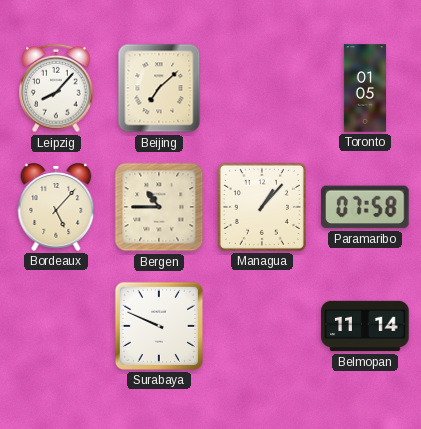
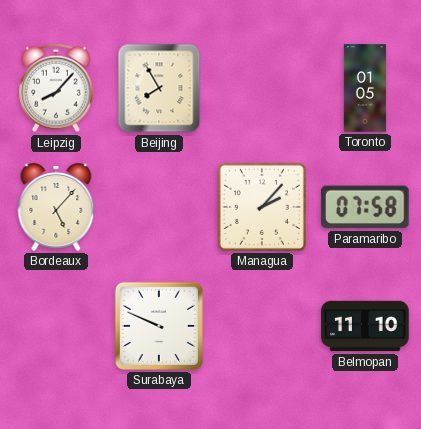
Beijing: 7:08 -> 7:55
Bergen: 10:45 -> none
Managua: 1:07 -> 2:07
Belmopan: 11:14 -> 11:10
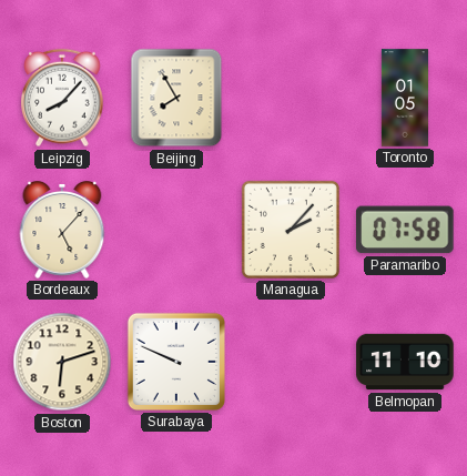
Boston: none -> 6:12
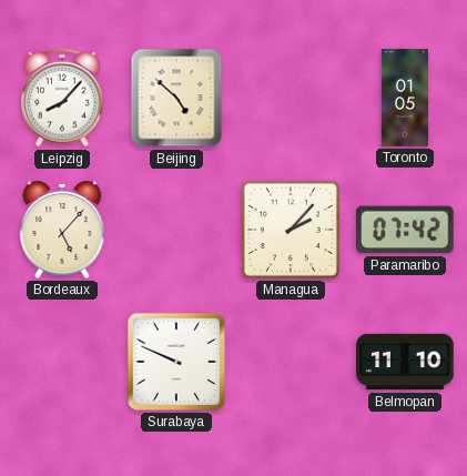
Beijing: 7:55 -> 4:52
Paramaribo: 07:58 -> 07:42
Boston: 6:12 -> none
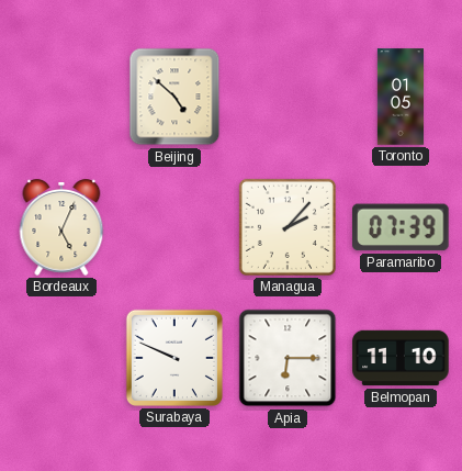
Leipzig: 8:07 -> none
Bordeaux: 5:07 -> 5:04
Paramaribo: 07:42 -> 07:39
Apia: none -> 6:15
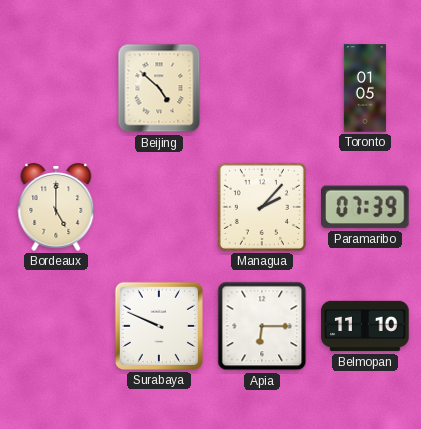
Bordeaux: 5:04 -> 5:00
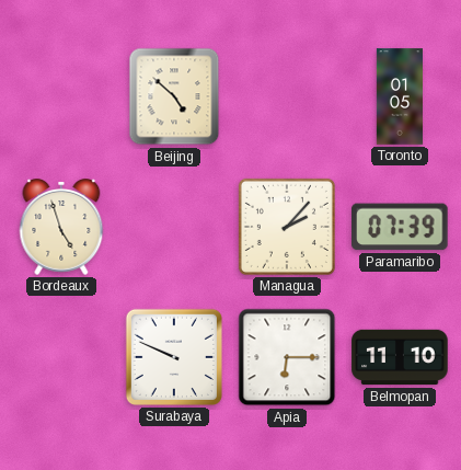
Bordeaux: 5:00 -> 4:57
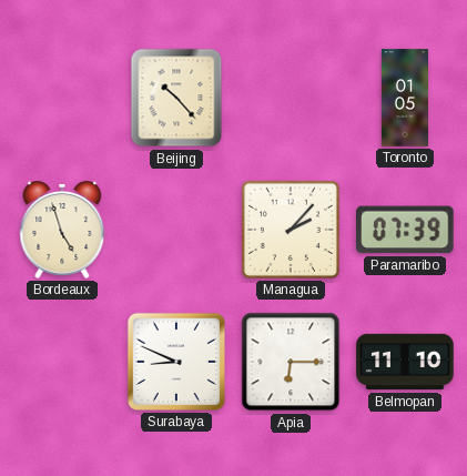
Beijing: 4:52 -> 10:23
Surabaya: 9:49 -> 8:49
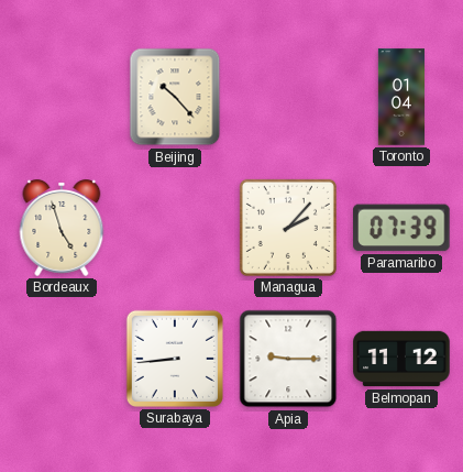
Toronto: 01:05 -> 01:04
Surabaya: 8:49 -> 8:44
Apia: 6:15 -> 9:15
Belmopan: 11:10 -> 11:12
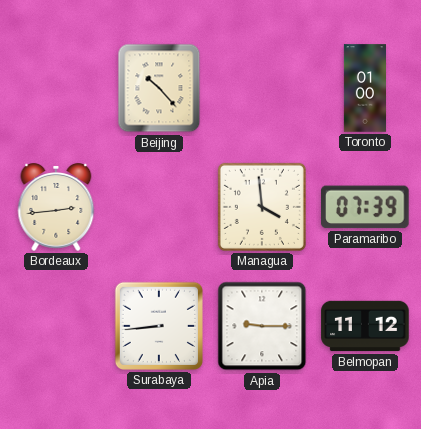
Toronto: 01:04 -> 01:00
Bordeaux: 4:57 -> 2:44
Managua: 2:07 -> 3:59
